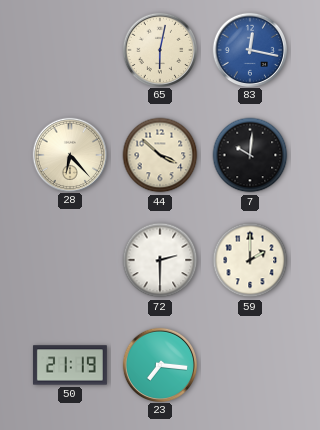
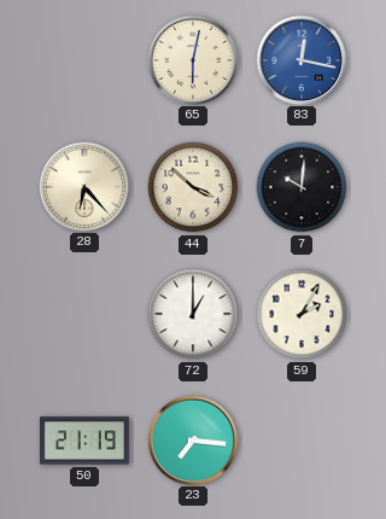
72: 2:30 -> 1:00
59: 2:00 -> 2:05
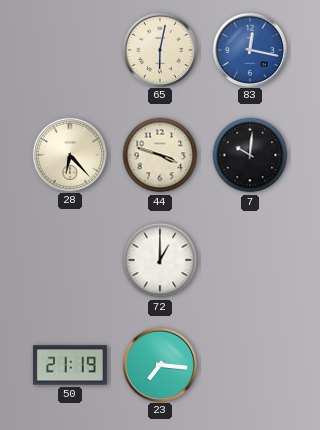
44: 3:52 -> 3:48
59: 2:05 -> none
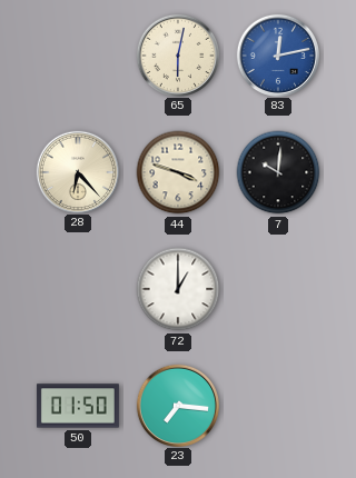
83: 12:17 -> 12:13
50: 21:19 -> 01:50
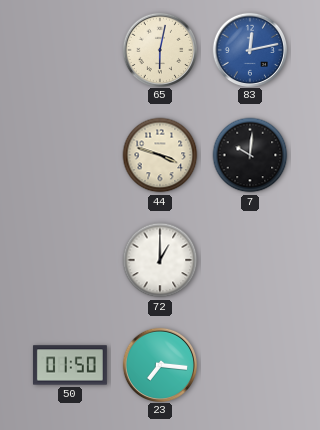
28: 6:23 -> none
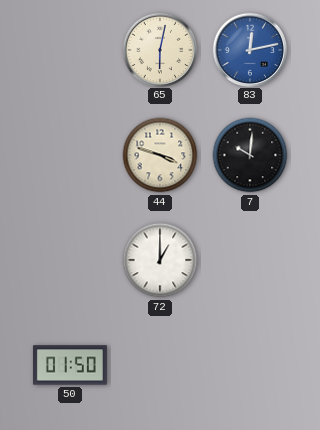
23: 7:16 -> none
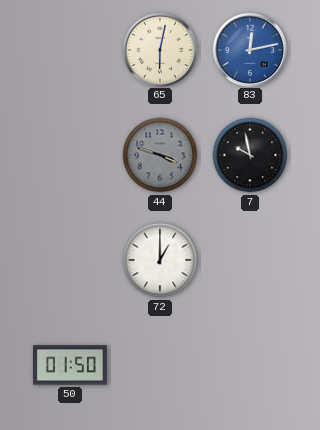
44 dial: cream -> grey
7: 10:01 -> 9:58
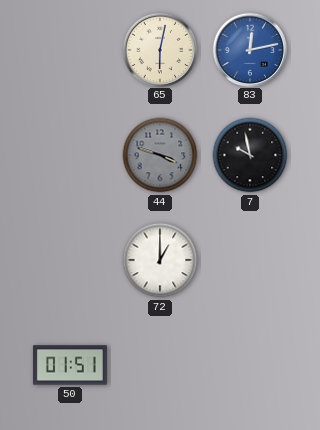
50: 01:50 -> 01:51
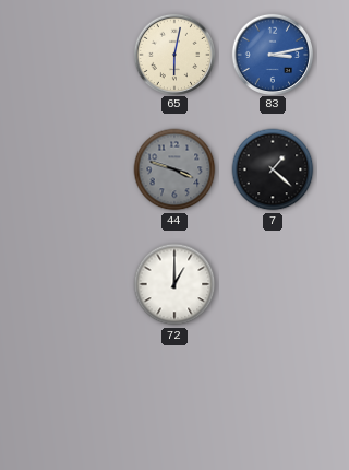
83: 12:13 -> 3:13
7: 9:58 -> 1:22
50: 01:51 -> none
